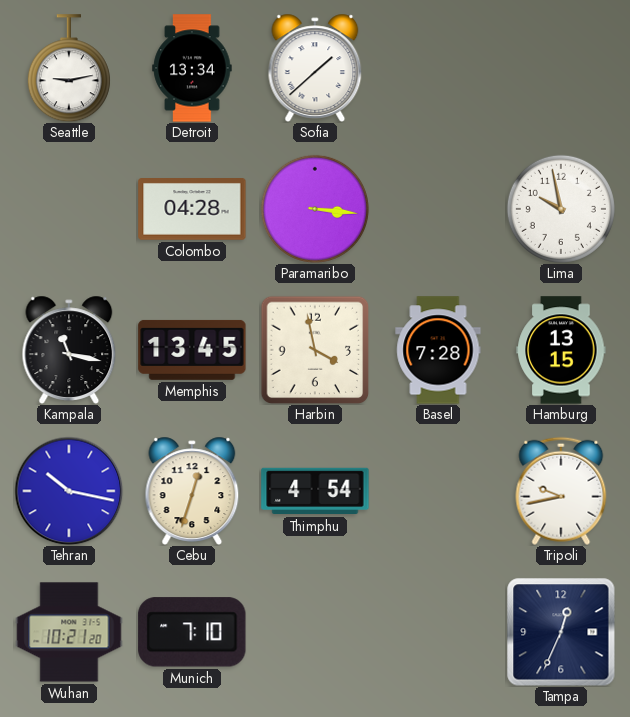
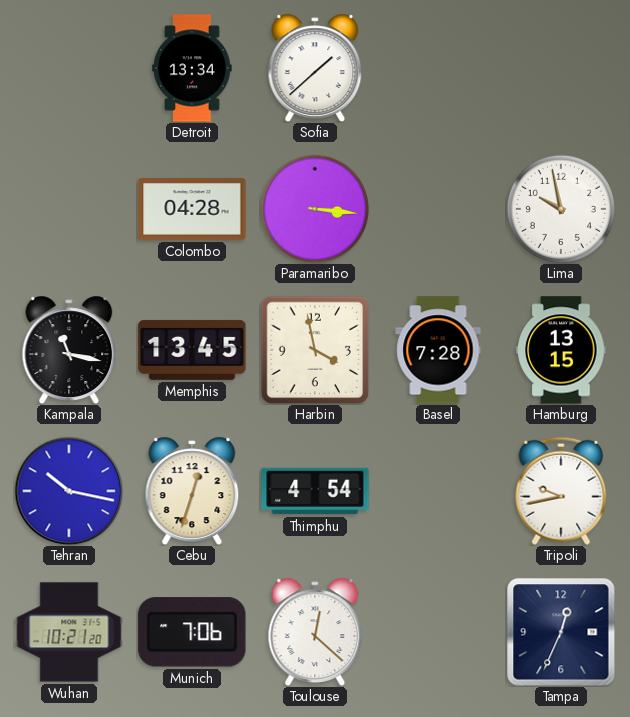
Seattle: 9:13 -> none
Munich: 7:10 -> 7:06
Toulouse: none -> 12:22
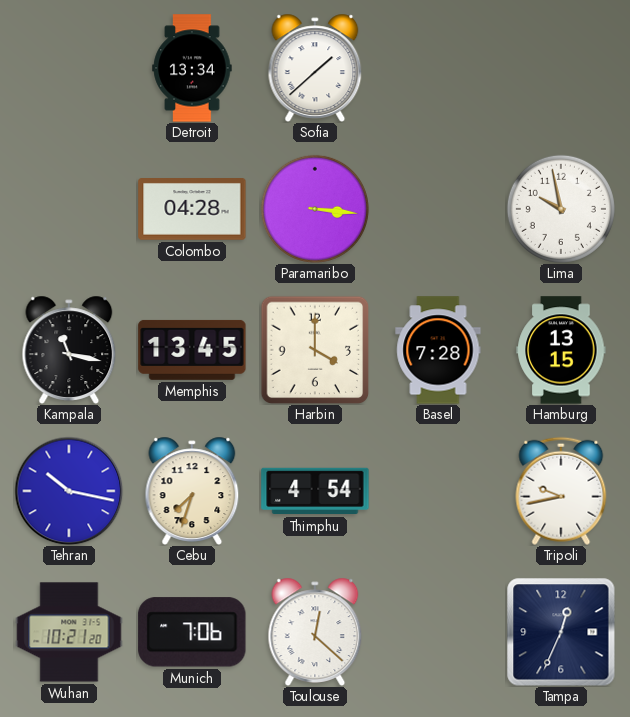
Harbin: 3:58 -> 4:00
Cebu: 12:33 -> 7:33
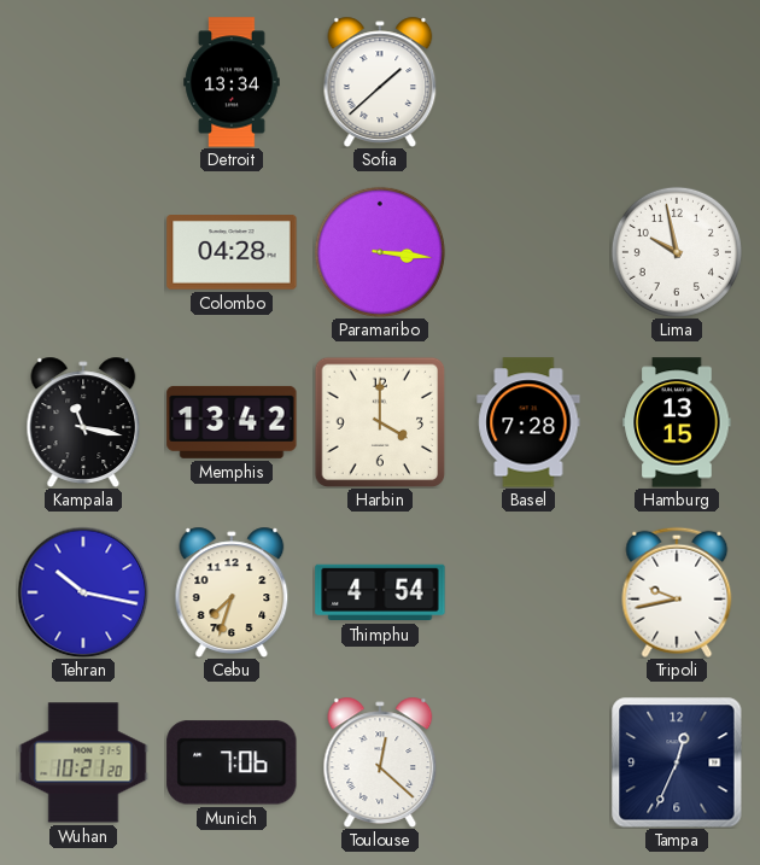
Memphis: 13:45 -> 13:42
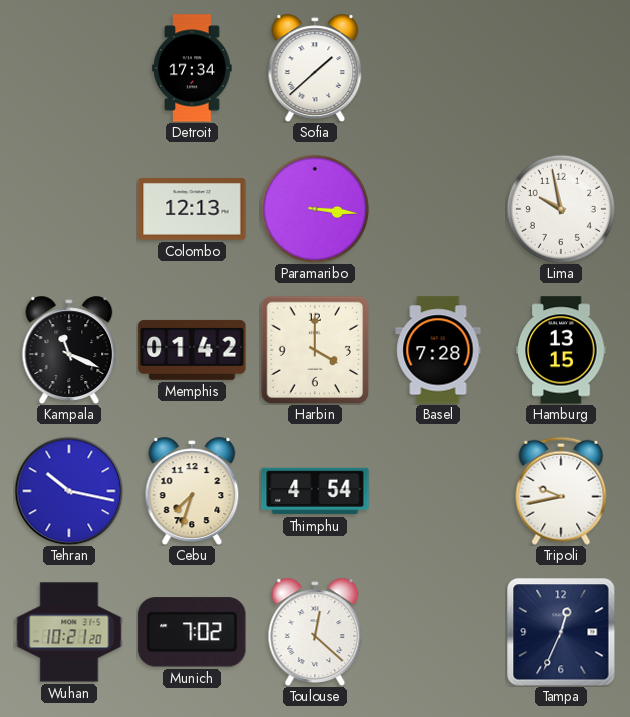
Detroit: 13:34 -> 17:34
Colombo: 04:28 -> 12:13
Kampala: 11:17 -> 11:19
Memphis: 13:42 -> 01:42
Munich: 7:06 -> 7:02
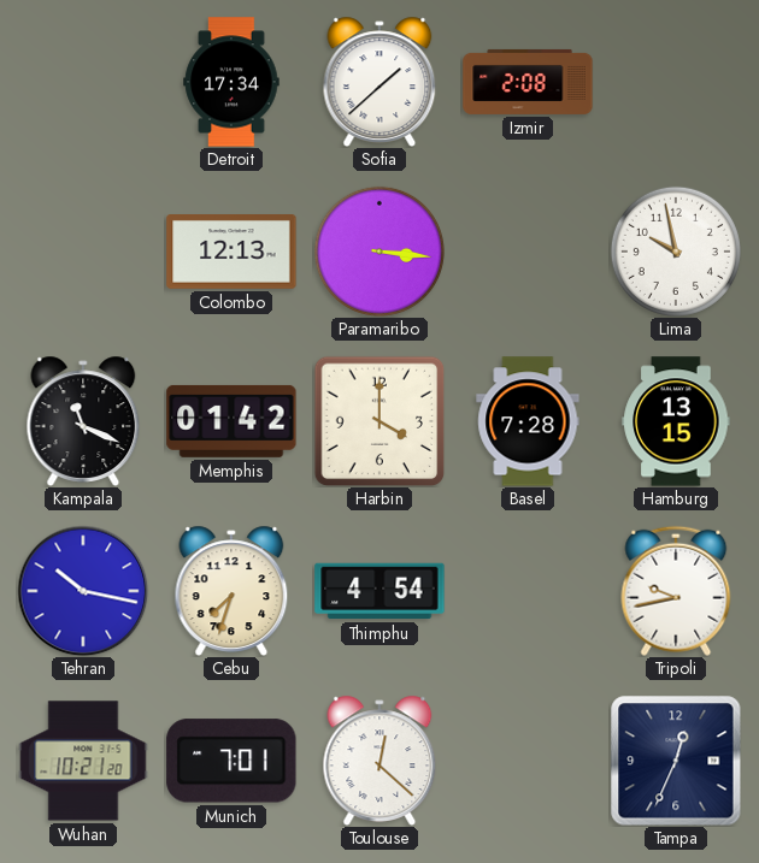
Izmir: none -> 2:08
Munich: 7:02 -> 7:01
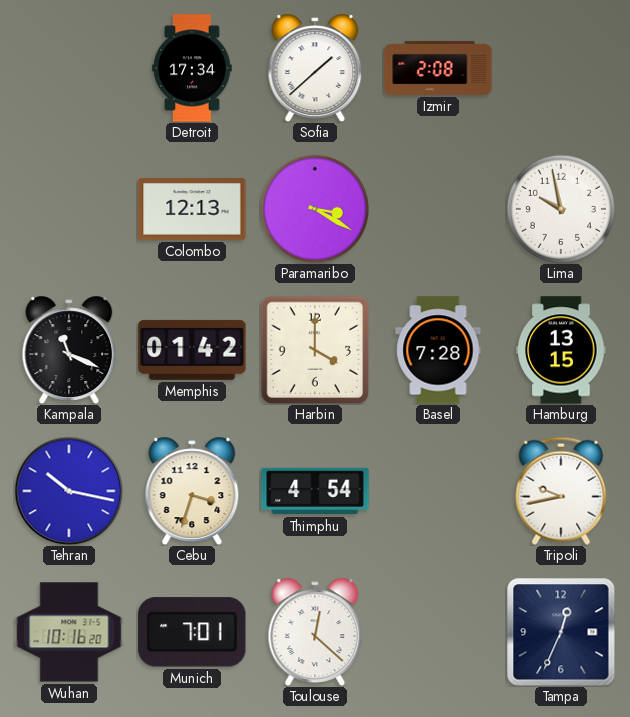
Paramaribo: 3:16 -> 3:20
Cebu: 7:33 -> 3:33
Wuhan: 10:21 -> 10:16
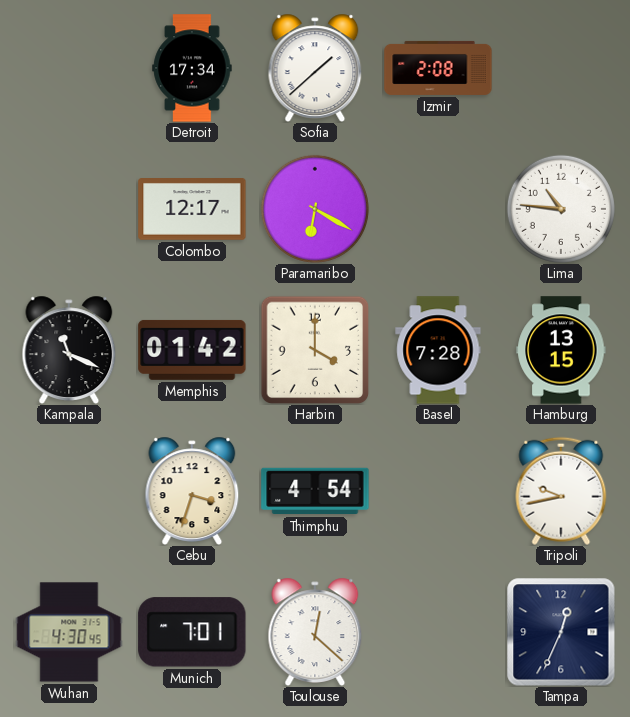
Colombo: 12:13 -> 12:17
Paramaribo: 3:20 -> 6:20
Lima: 9:58 -> 10:46
Tehran: 10:17 -> none
Wuhan: 10:16 -> 4:30
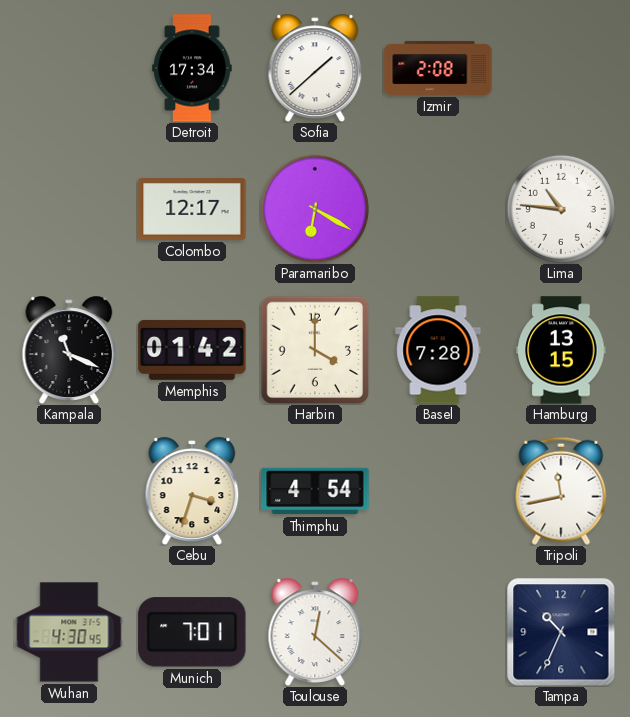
Tripoli: 9:43 -> 11:43
Tampa: 12:34 -> 10:34
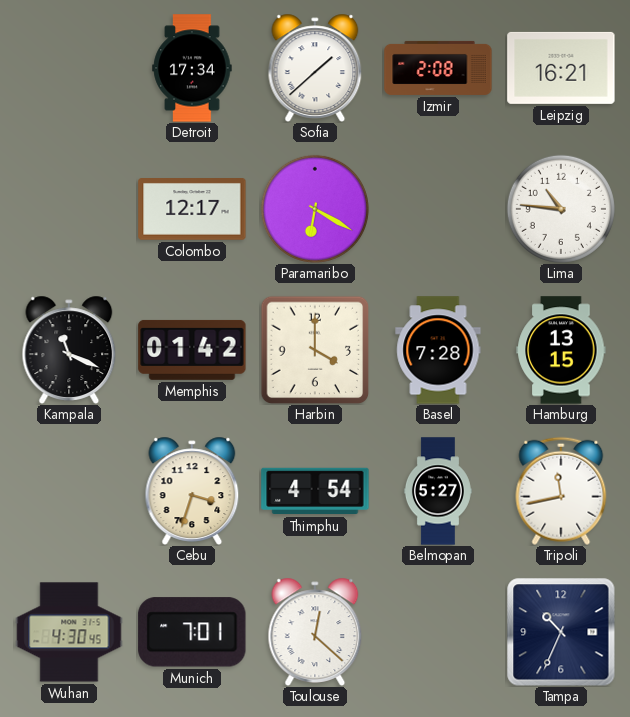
Leipzig: none -> 16:21
Belmopan: none -> 5:27
